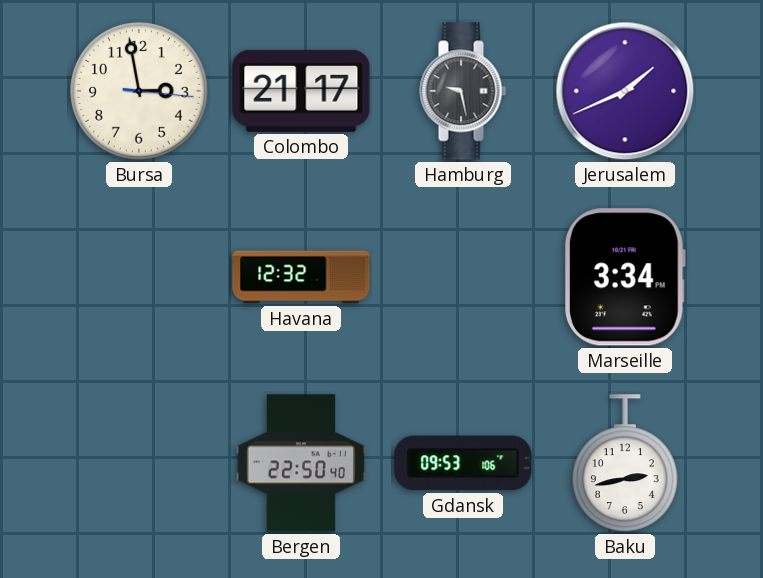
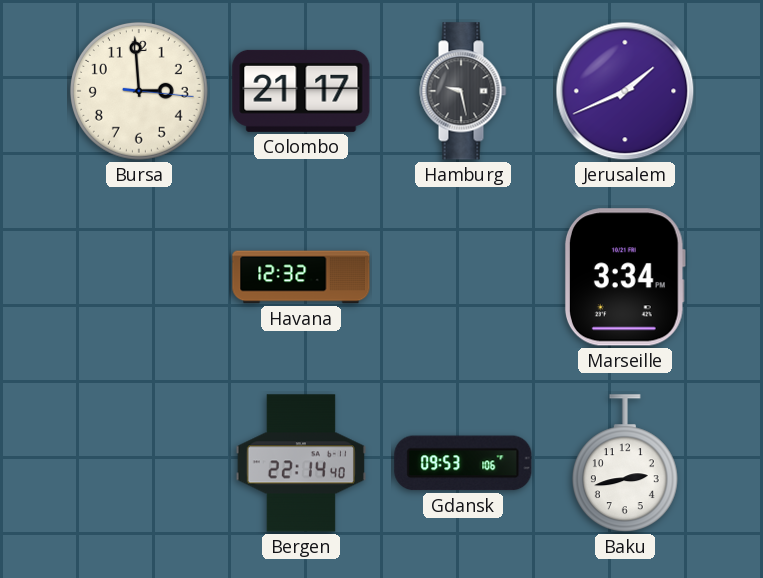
Bursa: 2:58 -> 2:59
Bergen: 22:50 -> 22:14
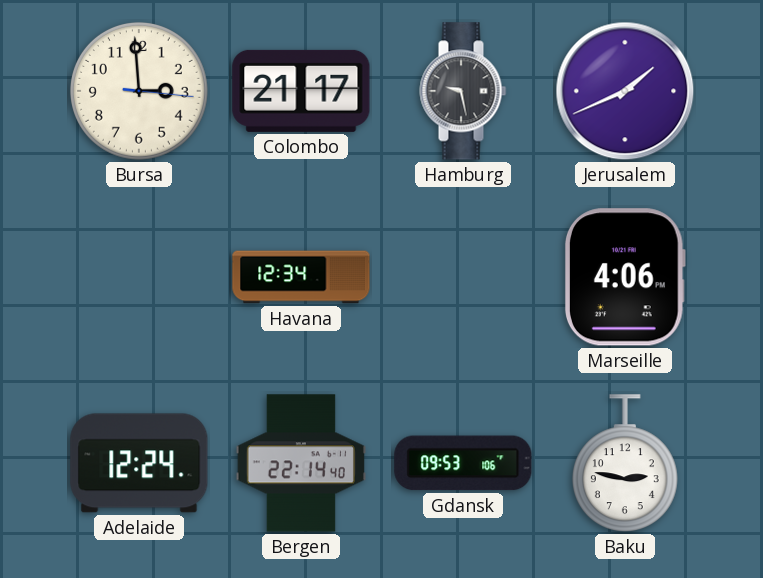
Havana: 12:32 -> 12:34
Marseille: 3:34 -> 4:06
Adelaide: none -> 12:24
Baku: 2:43 -> 2:47
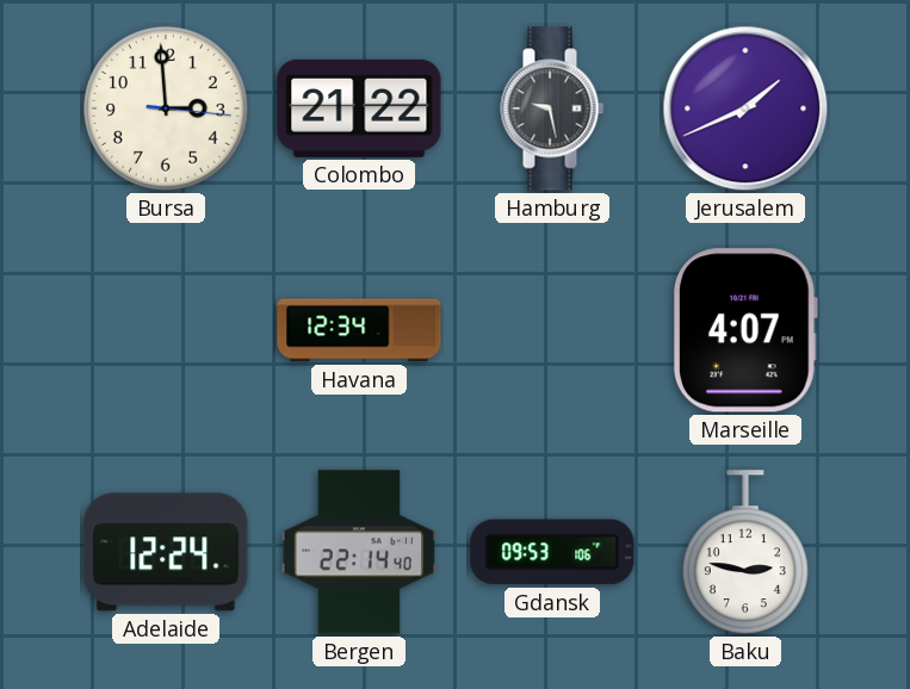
Colombo: 21:17 -> 21:22
Marseille: 4:06 -> 4:07
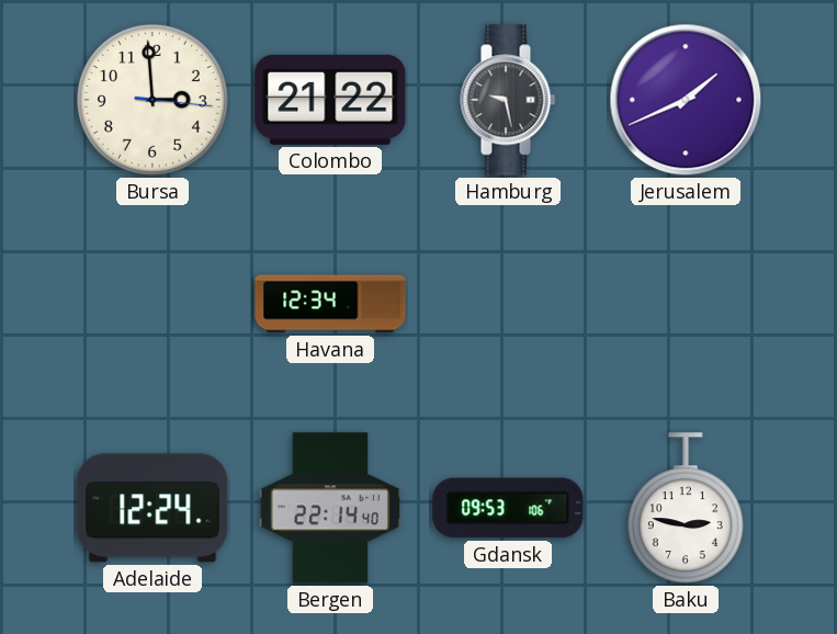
Marseille: 4:07 -> none
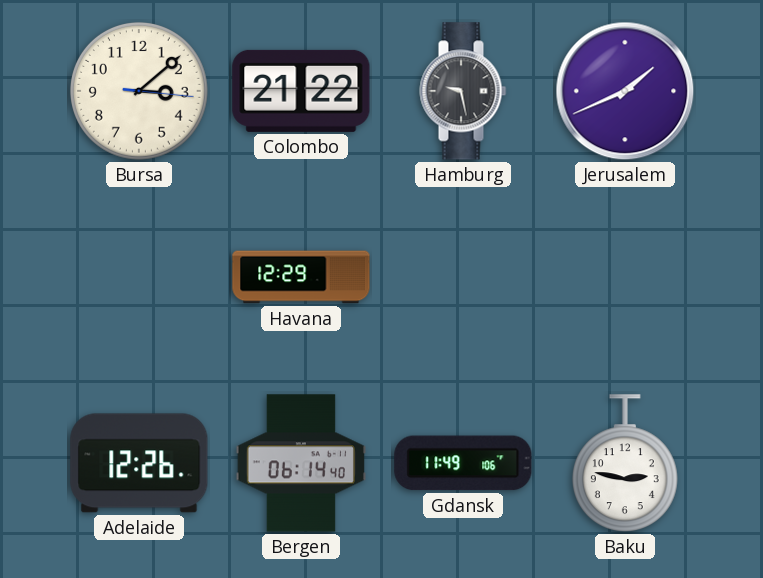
Bursa: 2:59 -> 3:08
Havana: 12:34 -> 12:29
Adelaide: 12:24 -> 12:26
Bergen: 22:14 -> 06:14
Gdansk: 09:53 -> 11:49
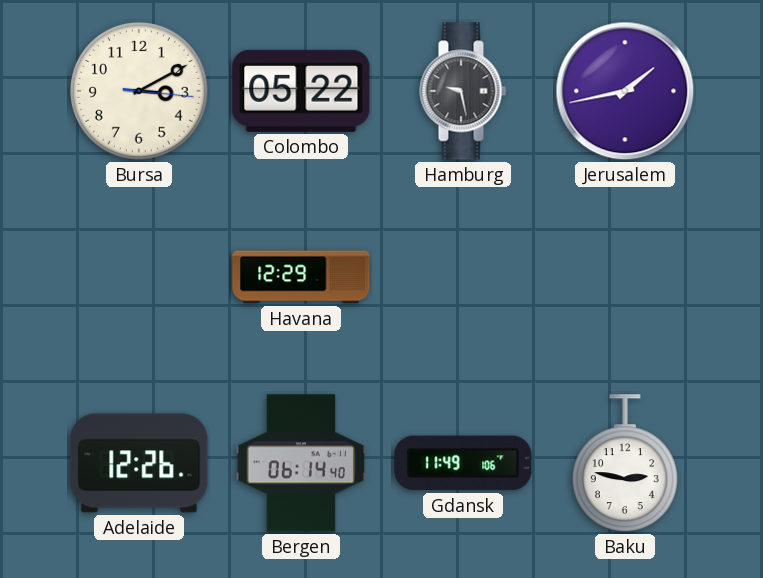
Bursa: 3:08 -> 3:10
Colombo: 21:22 -> 05:22
Jerusalem: 1:41 -> 1:43
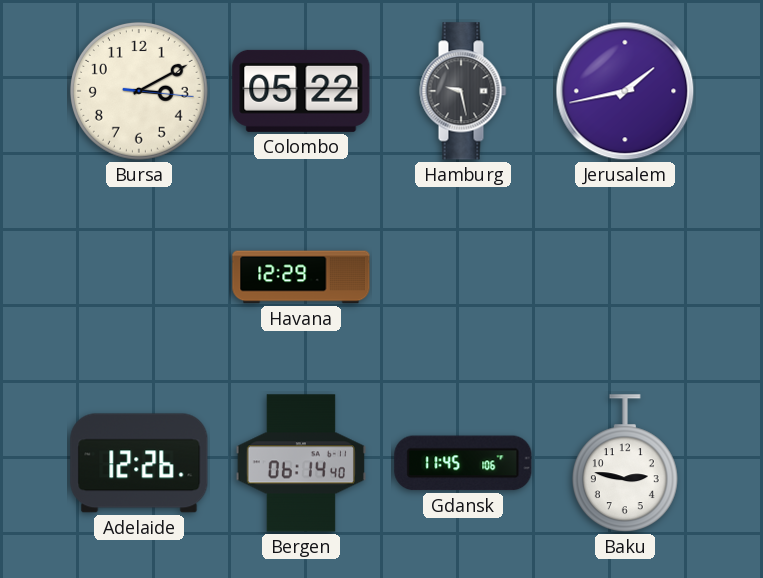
Gdansk: 11:49 -> 11:45
